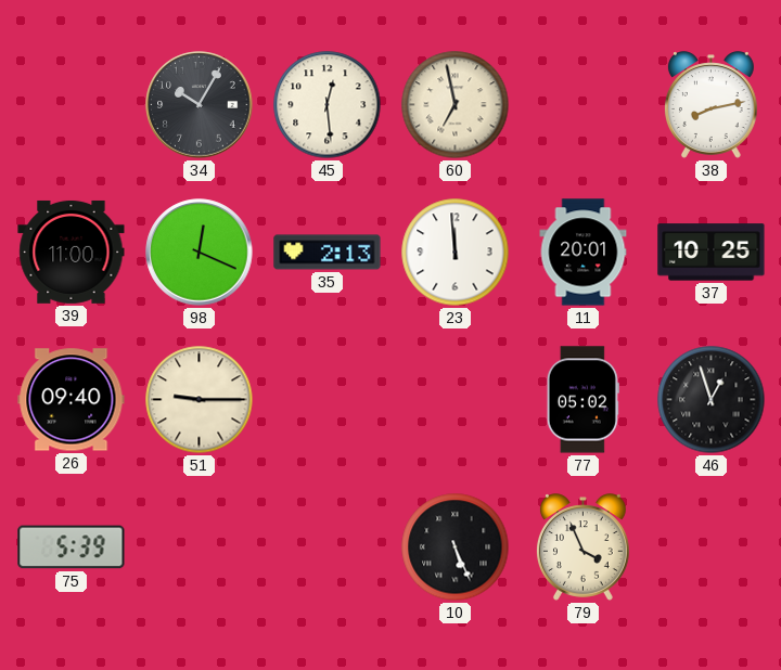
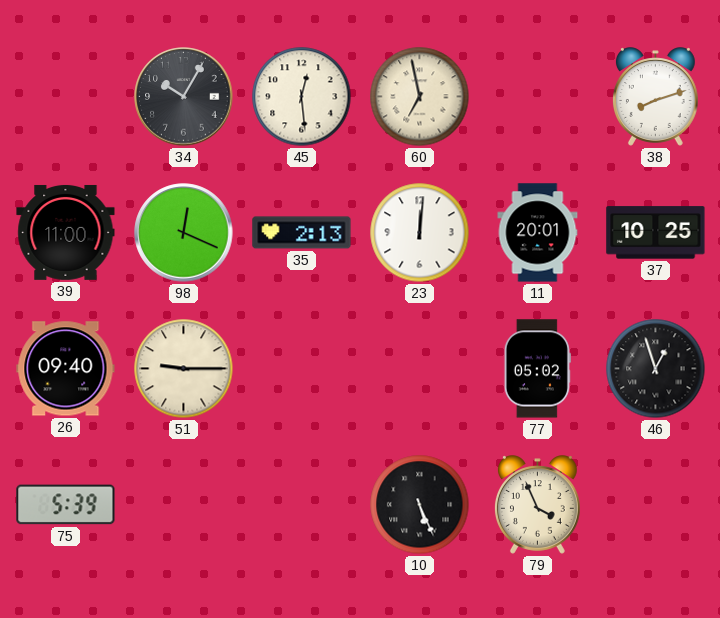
38: 8:13 -> 8:12
23: 11:59 -> 12:01
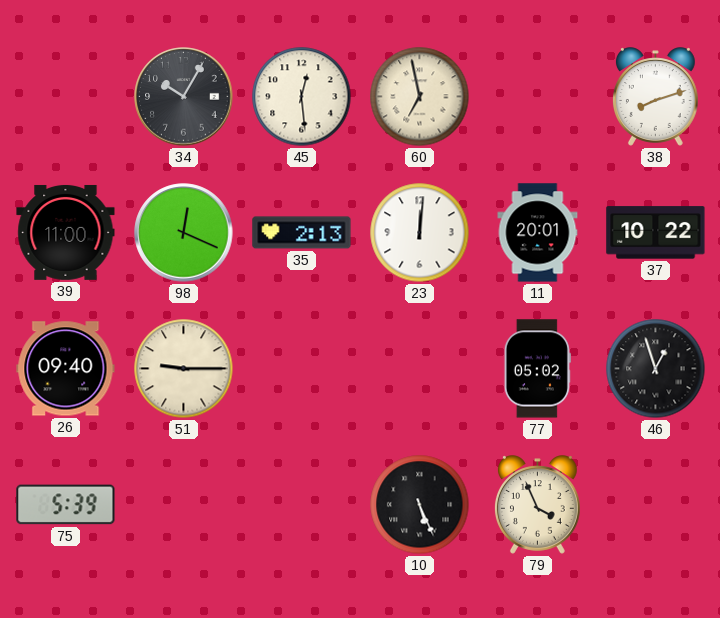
37: 10:25 -> 10:22
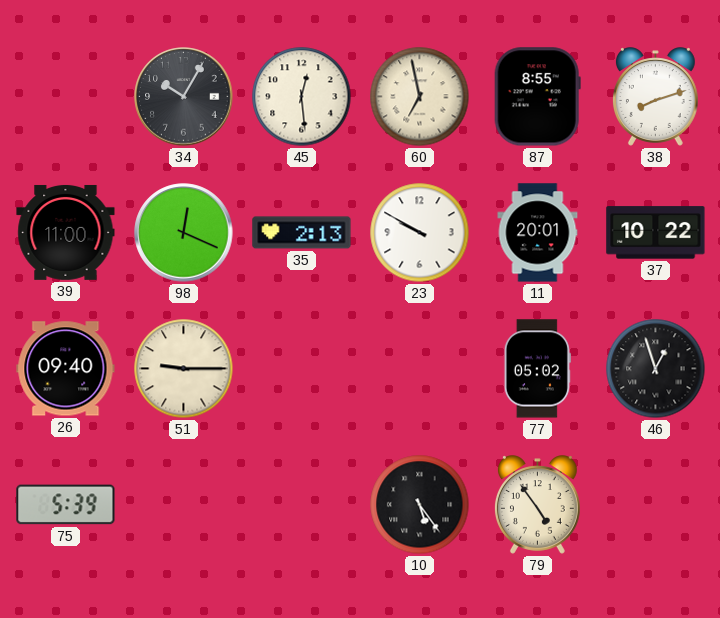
87: none -> 8:55
23: 12:01 -> 9:50
10: 5:26 -> 5:24
79: 3:56 -> 4:54
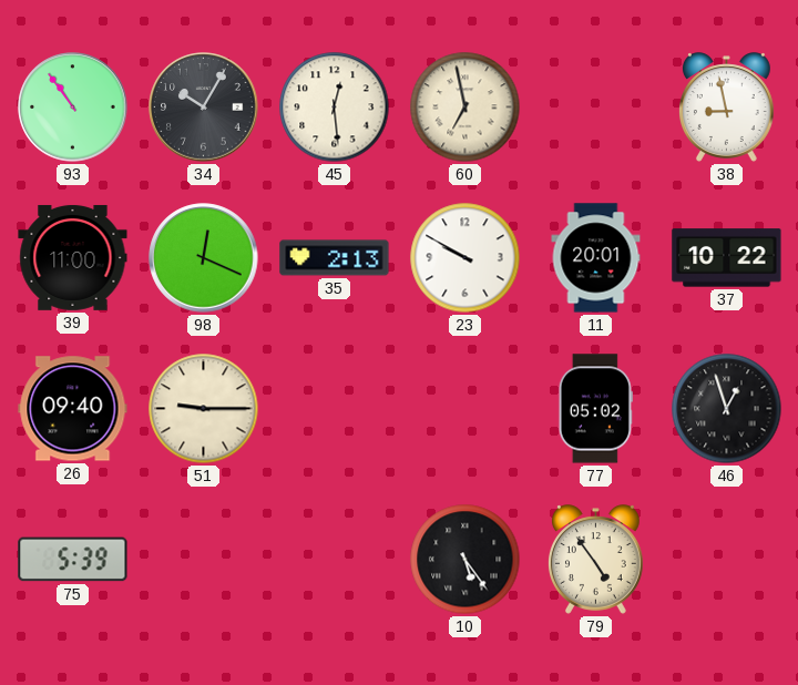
93: none -> 10:54
87: 8:55 -> none
38: 8:12 -> 8:58
